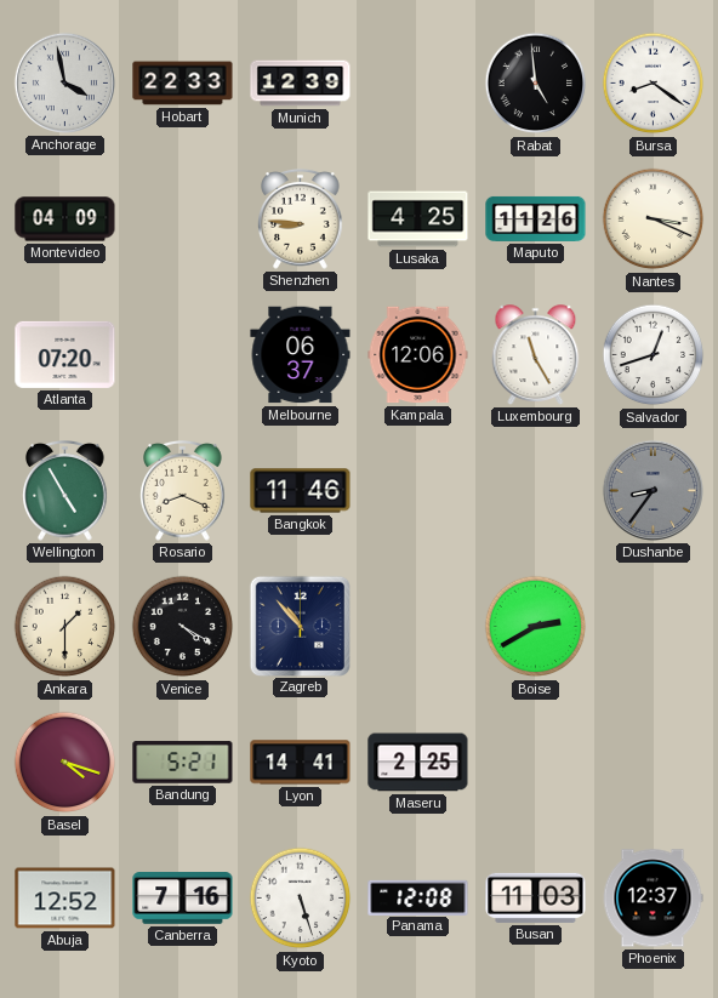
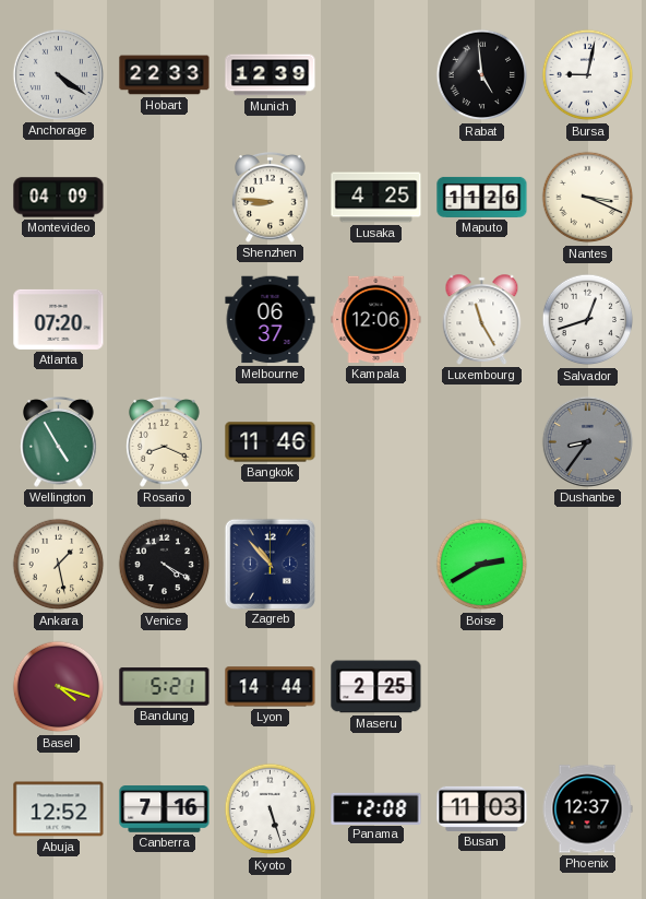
Anchorage: 3:58 -> 4:21
Bursa: 8:21 -> 9:02
Ankara: 1:30 -> 1:28
Lyon: 14:41 -> 14:44
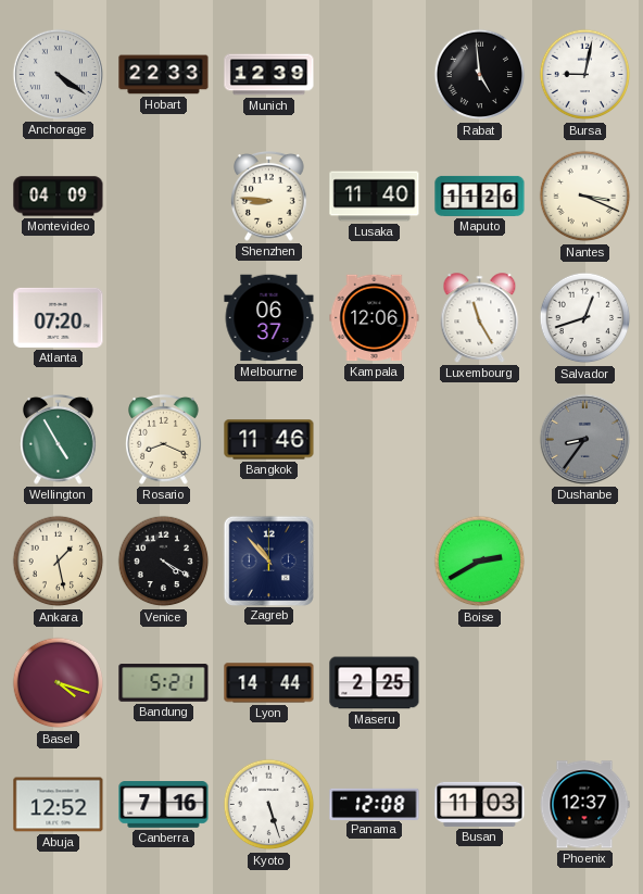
Lusaka: 4:25 -> 11:40
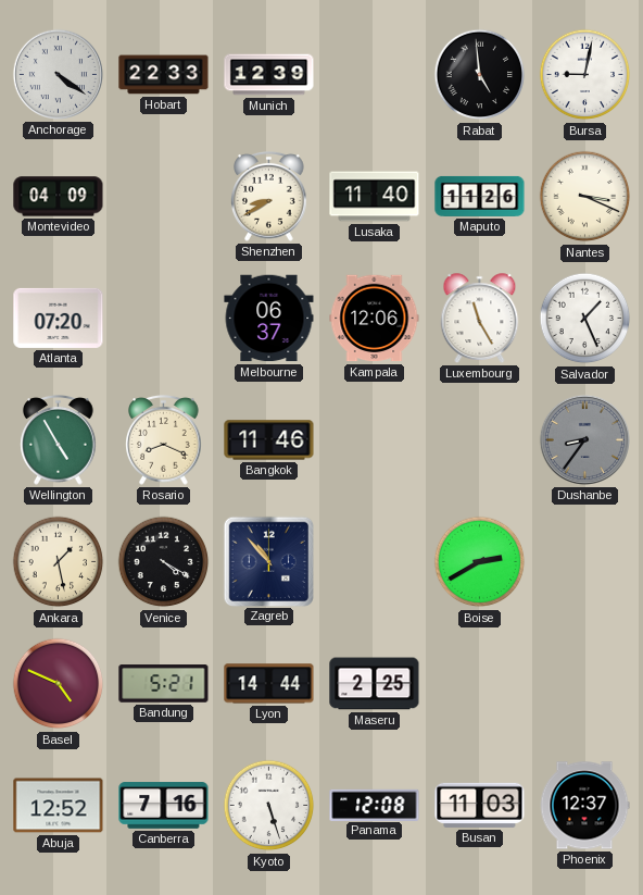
Shenzhen: 8:46 -> 8:40
Salvador: 12:42 -> 1:26
Basel: 4:18 -> 4:49
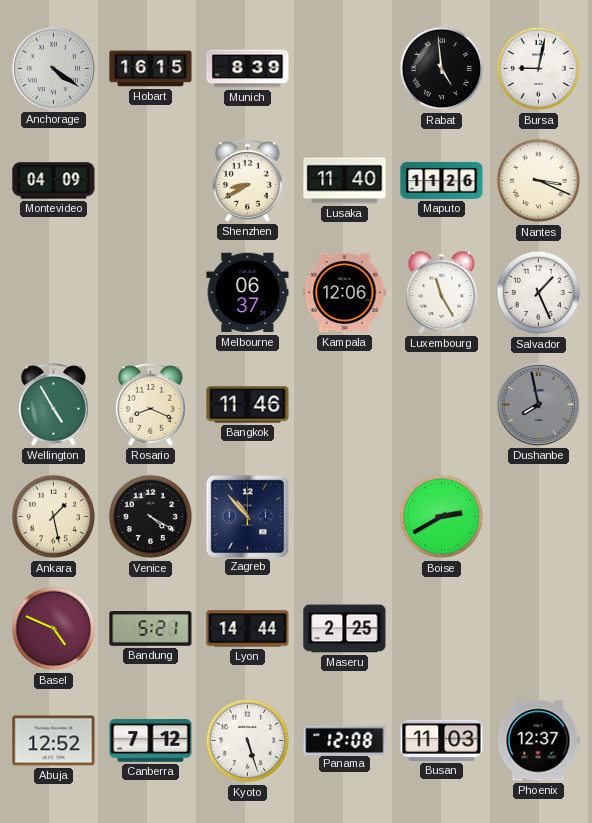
Hobart: 22:33 -> 16:15
Munich: 12:39 -> 8:39
Atlanta: 07:20 -> none
Dushanbe: 8:36 -> 7:58
Canberra: 7:16 -> 7:12
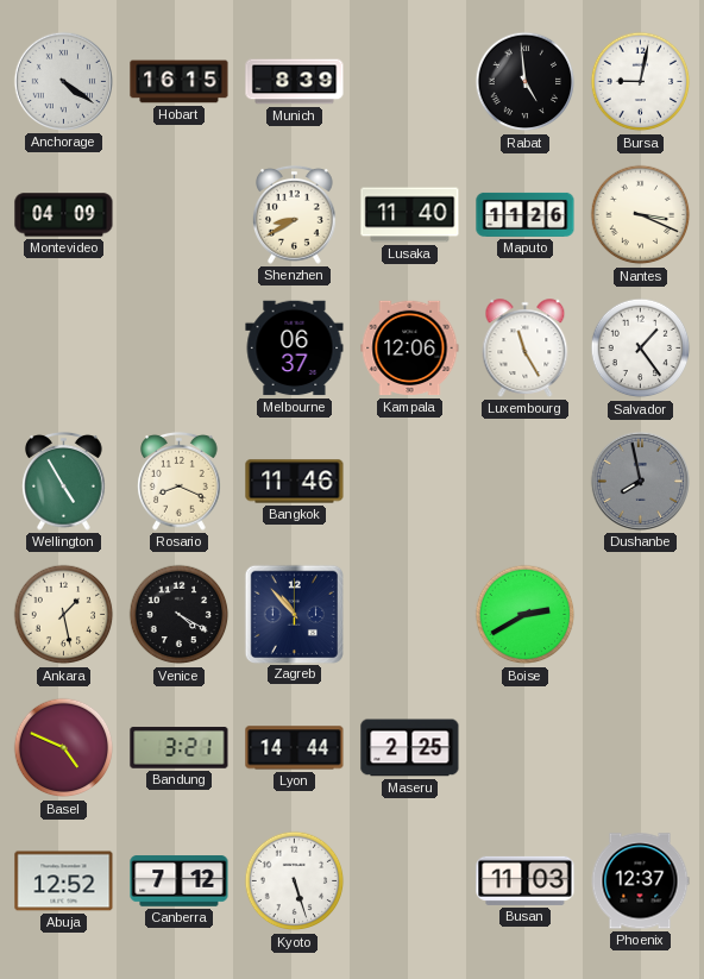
Salvador: 1:26 -> 1:24
Bandung: 5:21 -> 3:21
Panama: 12:08 -> none
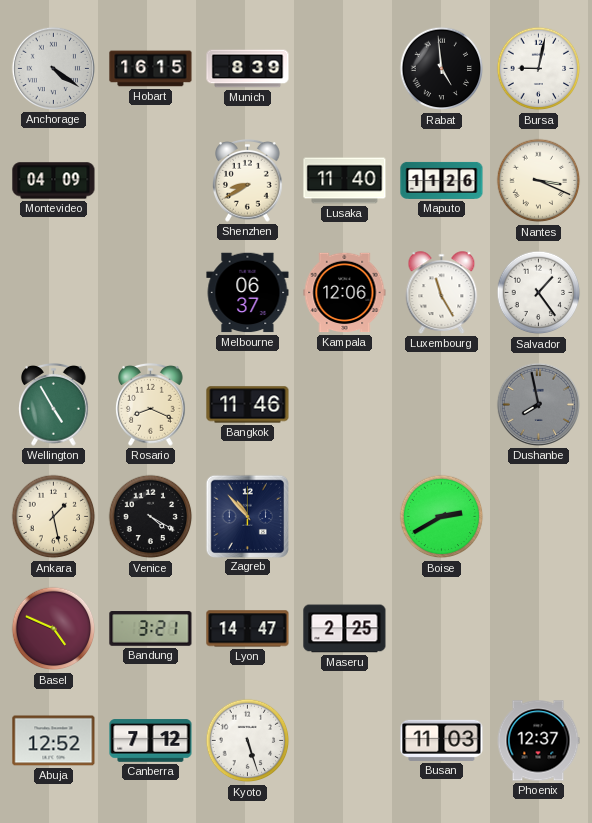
Lyon: 14:44 -> 14:47
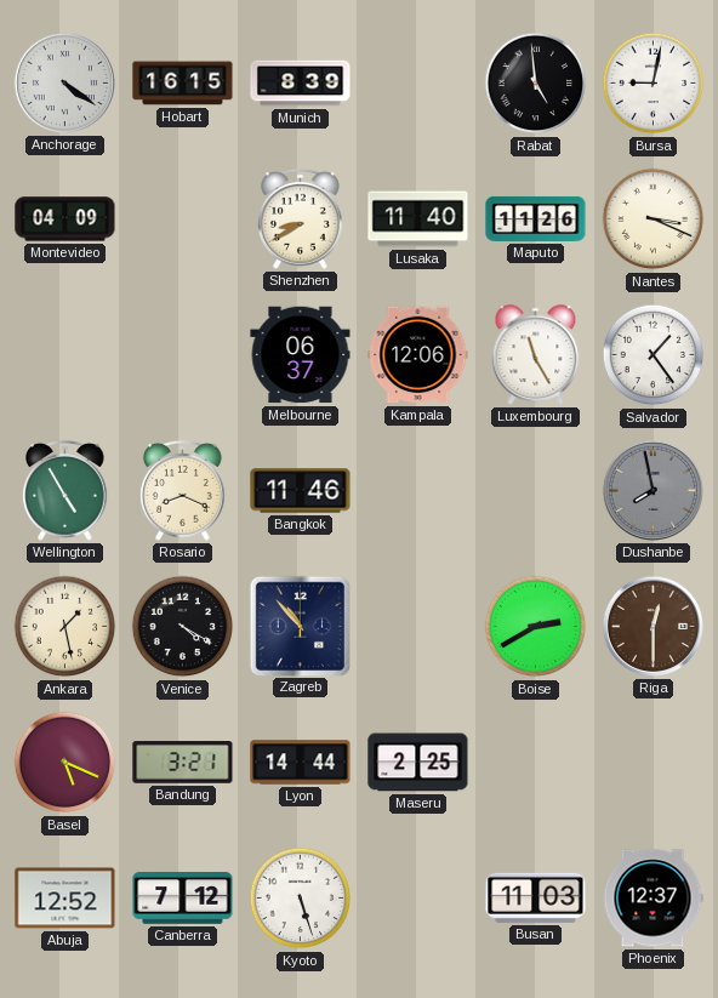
Riga: none -> 12:30
Basel: 4:49 -> 5:19
Lyon: 14:47 -> 14:44
